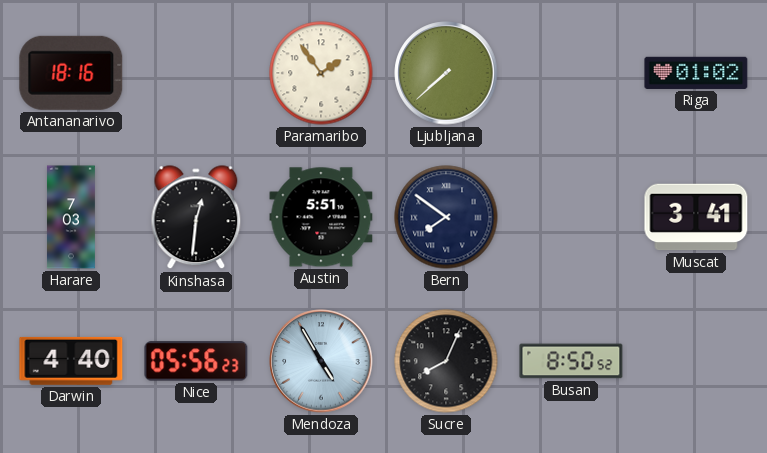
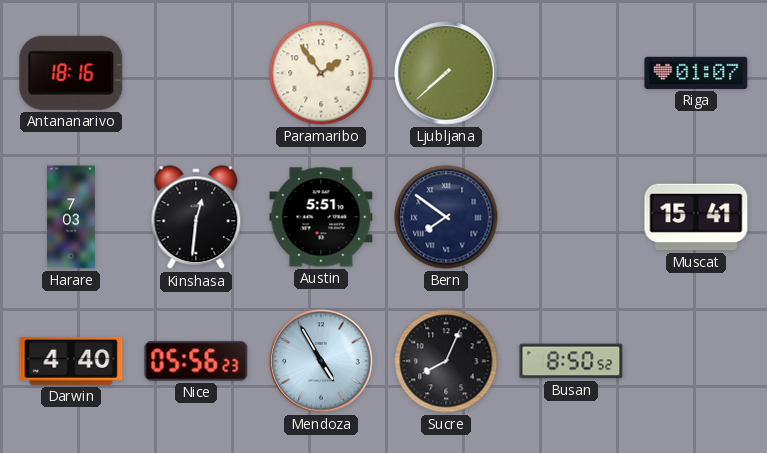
Riga: 01:02 -> 01:07
Muscat: 3:41 -> 15:41
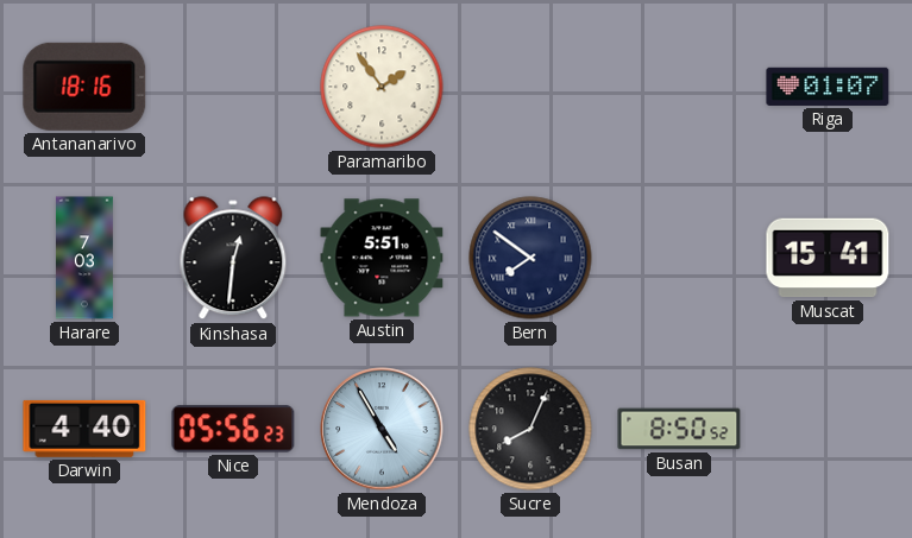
Ljubljana: 7:38 -> none
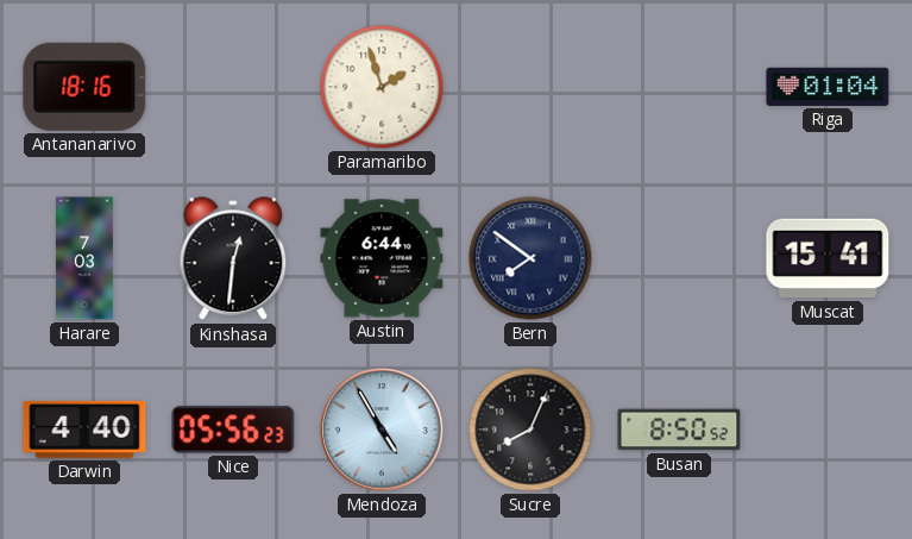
Paramaribo: 1:54 -> 1:57
Riga: 01:07 -> 01:04
Austin: 5:51 -> 6:44
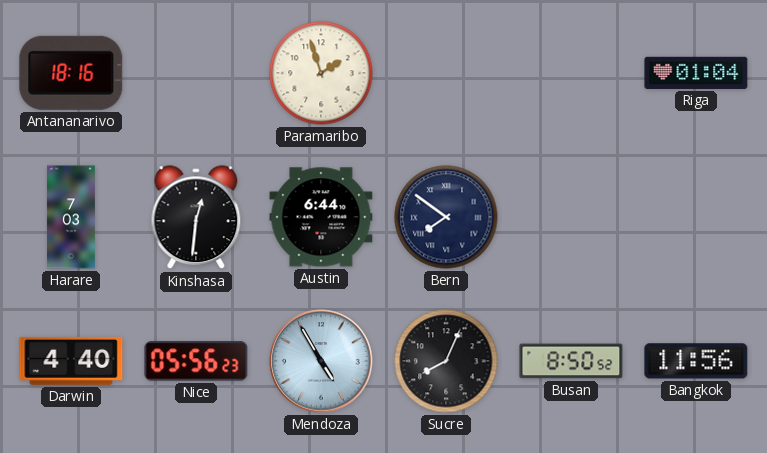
Muscat: 15:41 -> none
Bangkok: none -> 11:56
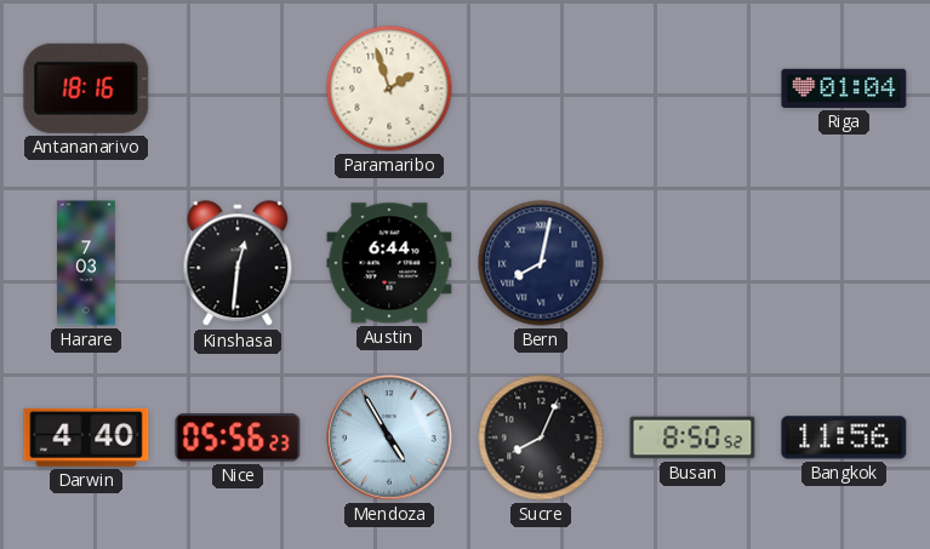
Bern: 7:51 -> 8:02
